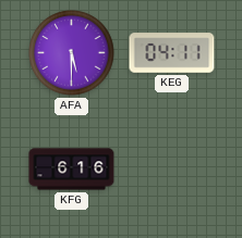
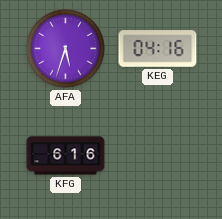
AFA: 5:30 -> 5:33
KEG: 04:11 -> 04:16
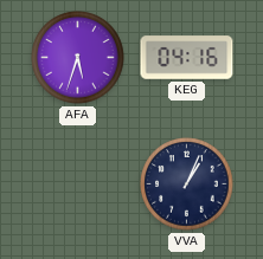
KFG: 6:16 -> none
VVA: none -> 1:04
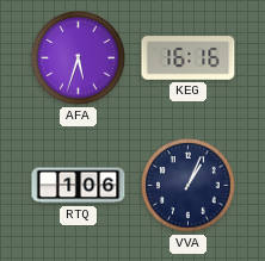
KEG: 04:16 -> 16:16
RTQ: none -> 1:06
